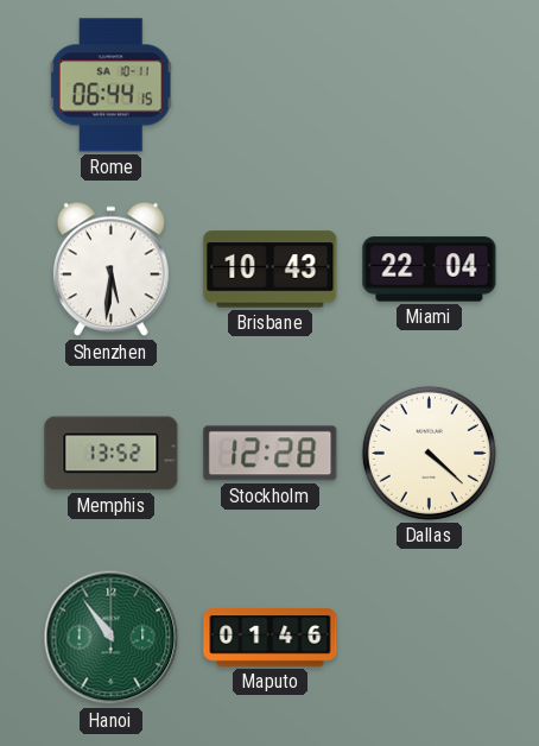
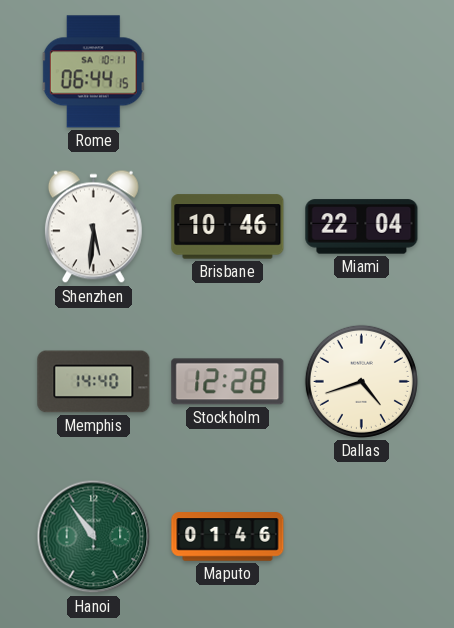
Brisbane: 10:43 -> 10:46
Memphis: 13:52 -> 14:40
Dallas: 4:22 -> 4:42
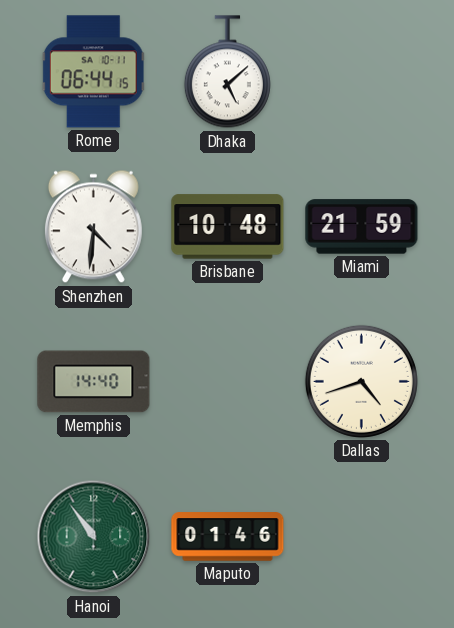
Dhaka: none -> 5:08
Shenzhen: 5:31 -> 4:31
Brisbane: 10:46 -> 10:48
Miami: 22:04 -> 21:59
Stockholm: 12:28 -> none
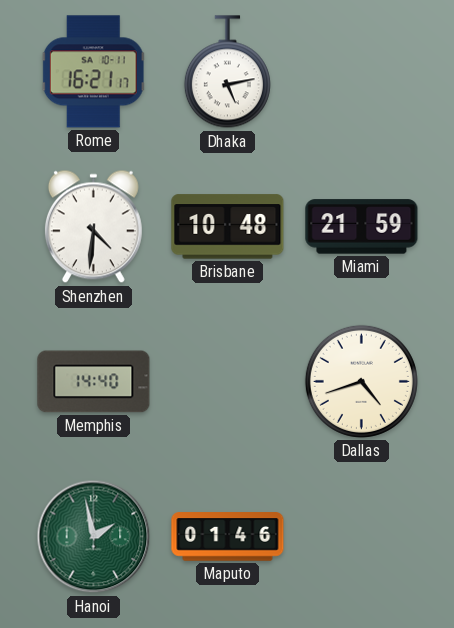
Rome: 06:44 -> 16:21
Dhaka: 5:08 -> 5:13
Hanoi: 10:54 -> 1:58
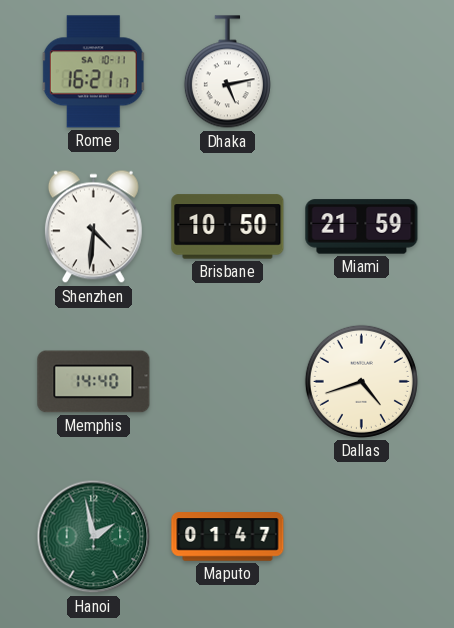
Brisbane: 10:48 -> 10:50
Maputo: 01:46 -> 01:47
